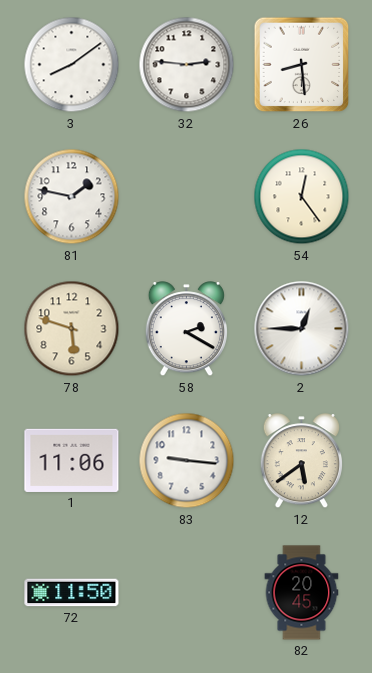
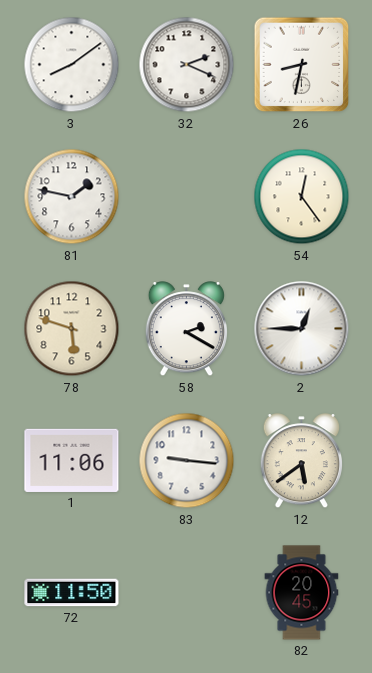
32: 2:46 -> 2:19
26: 8:29 -> 8:32
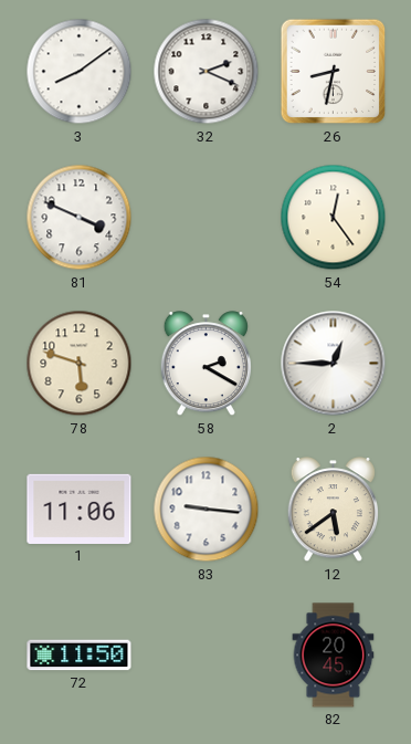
81: 1:47 -> 3:49
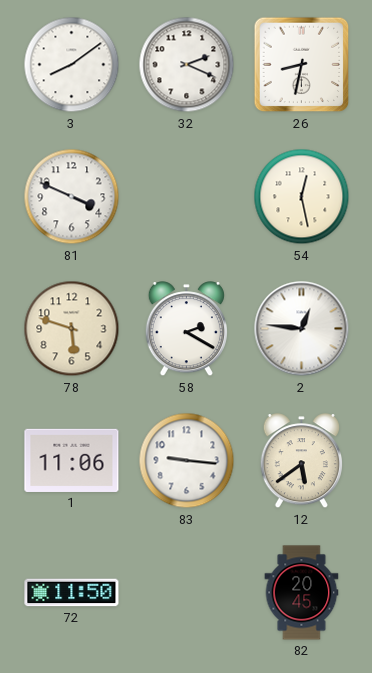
54: 12:24 -> 12:28
2: 12:45 -> 12:46
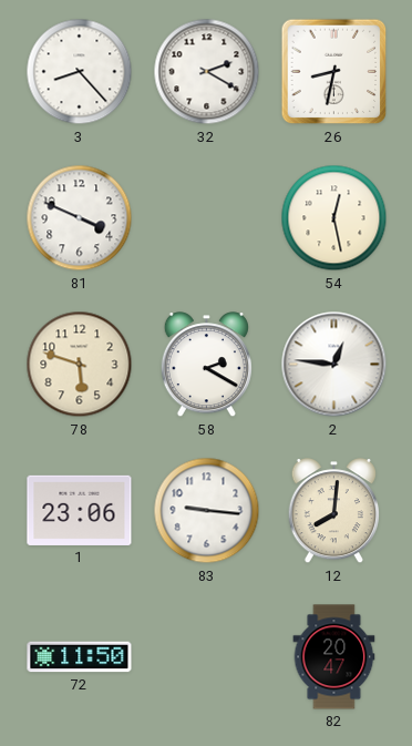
3: 8:09 -> 8:23
32: 2:19 -> 2:20
1: 11:06 -> 23:06
12: 5:39 -> 8:01
82: 20:45 -> 20:47
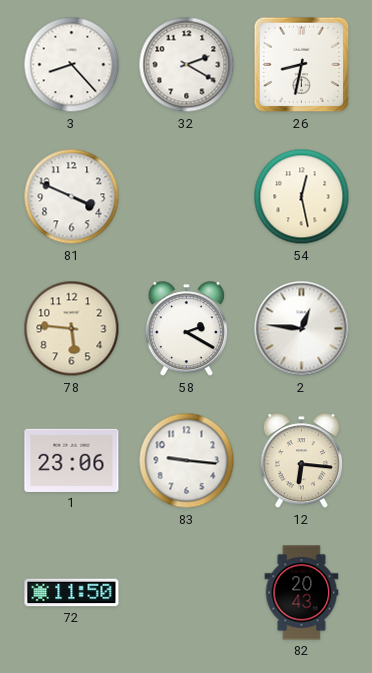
78: 5:48 -> 5:46
12: 8:01 -> 6:16
82: 20:47 -> 20:43
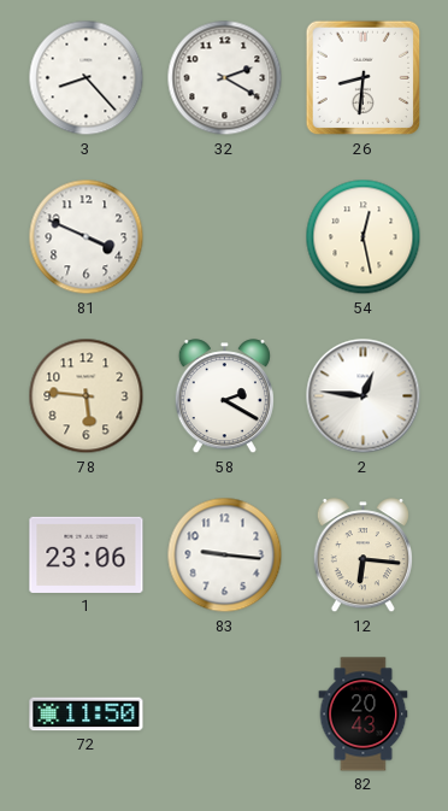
26: 8:32 -> 8:31
